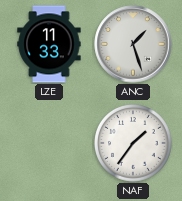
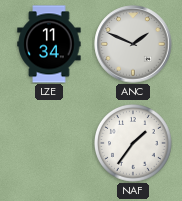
LZE: 11:33 -> 11:34
ANC: 1:27 -> 1:49
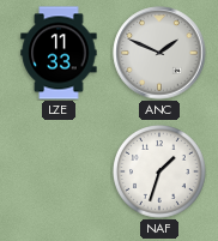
LZE: 11:34 -> 11:33
NAF: 1:36 -> 1:33
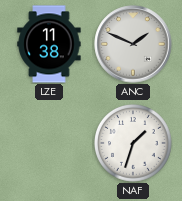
LZE: 11:33 -> 11:38
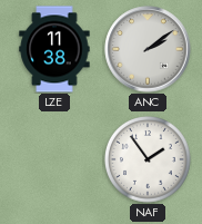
ANC: 1:49 -> 2:09
NAF: 1:33 -> 1:54
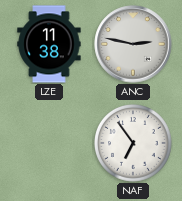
ANC: 2:09 -> 2:47
NAF: 1:54 -> 6:54
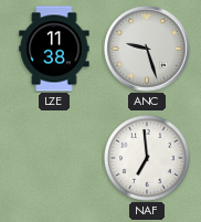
ANC: 2:47 -> 9:27
NAF: 6:54 -> 6:59
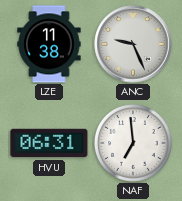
ANC: 9:27 -> 9:26
HVU: none -> 06:31
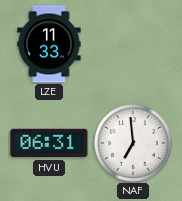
LZE: 11:38 -> 11:33
ANC: 9:26 -> none
